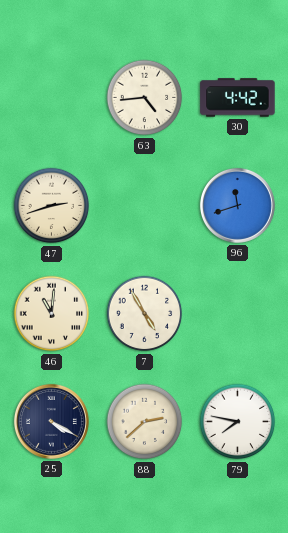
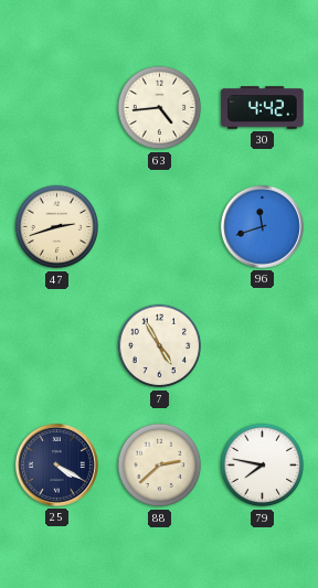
46: 11:01 -> none
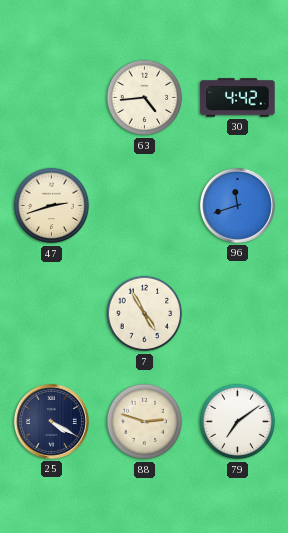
88: 2:38 -> 2:48
79: 7:47 -> 7:09
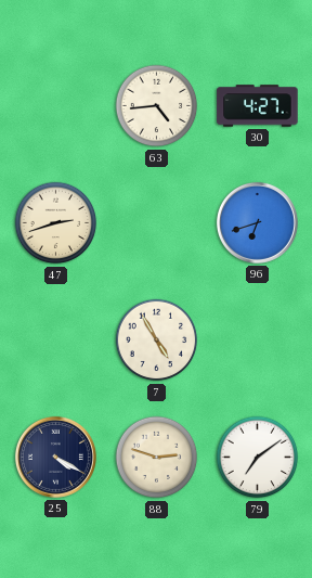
30: 4:42 -> 4:27
96: 11:42 -> 6:42
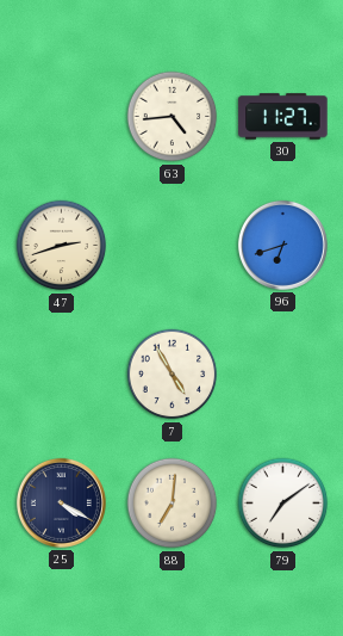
30: 4:27 -> 11:27
88: 2:48 -> 7:01
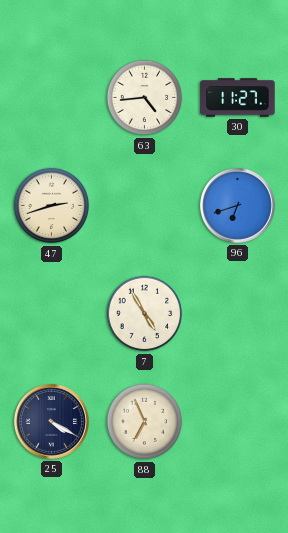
88: 7:01 -> 6:56
79: 7:09 -> none
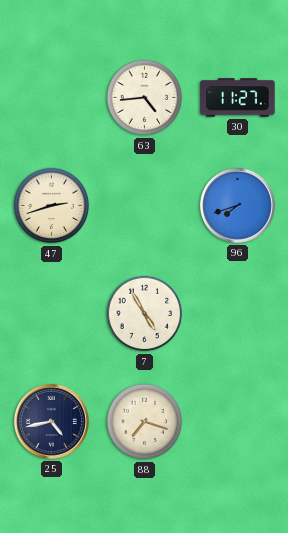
96: 6:42 -> 7:42
25: 4:20 -> 4:43
88: 6:56 -> 7:18
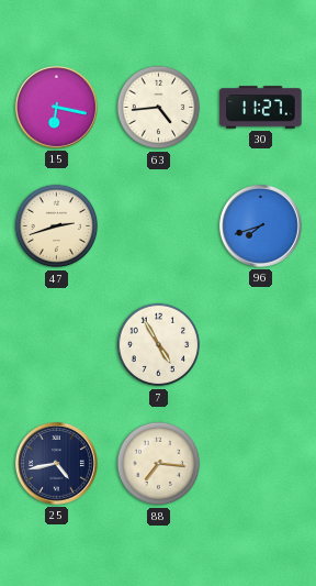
15: none -> 6:17
88: 7:18 -> 7:16
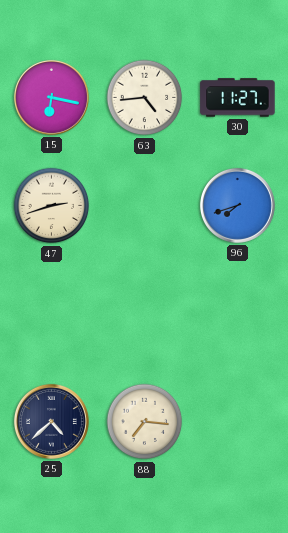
7: 4:55 -> none
25: 4:43 -> 4:38
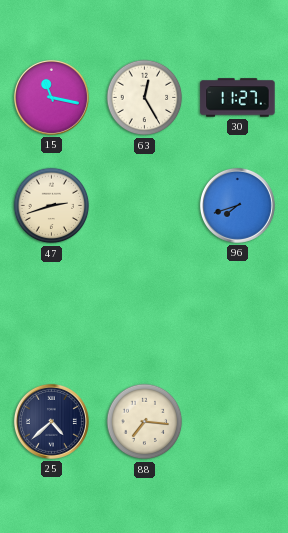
15: 6:17 -> 11:17
63: 4:44 -> 12:25
